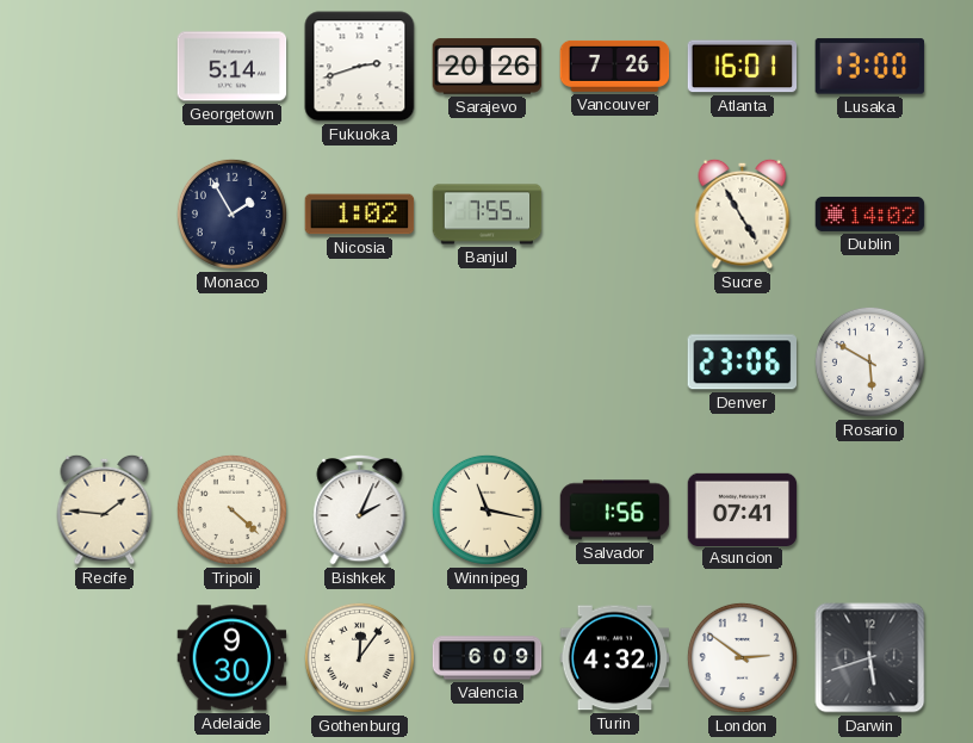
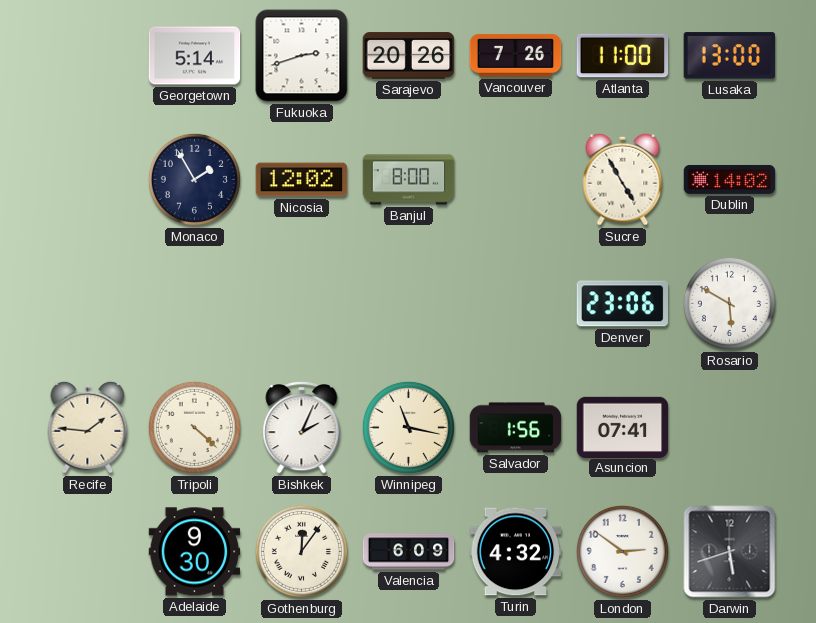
Atlanta: 16:01 -> 11:00
Nicosia: 1:02 -> 12:02
Banjul: 7:55 -> 8:00
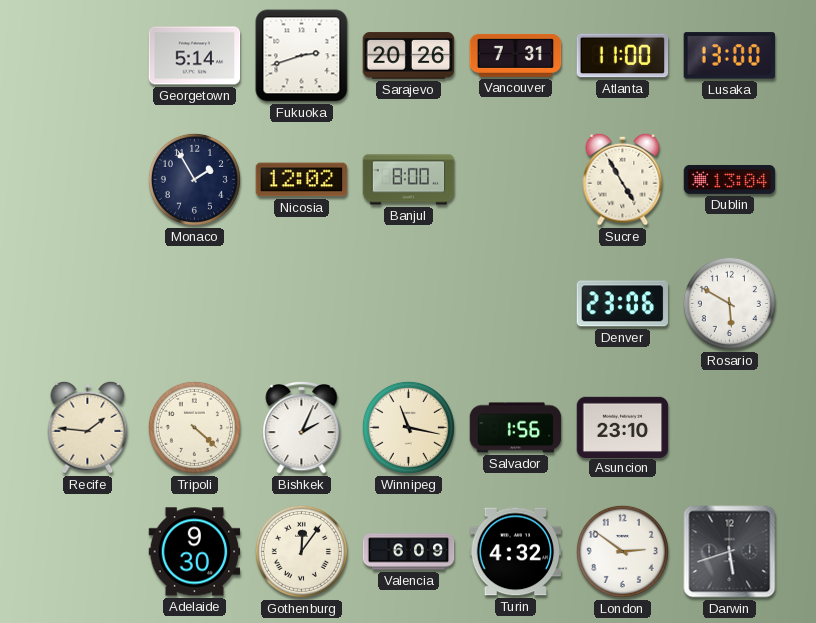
Vancouver: 7:26 -> 7:31
Dublin: 14:02 -> 13:04
Asuncion: 07:41 -> 23:10
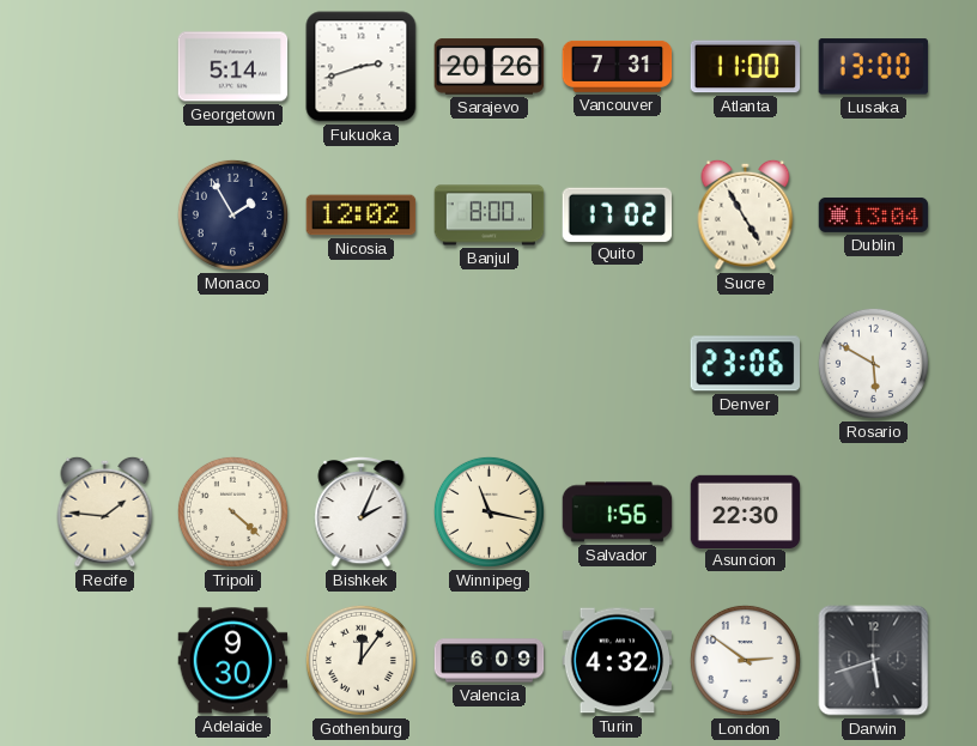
Quito: none -> 17:02
Asuncion: 23:10 -> 22:30
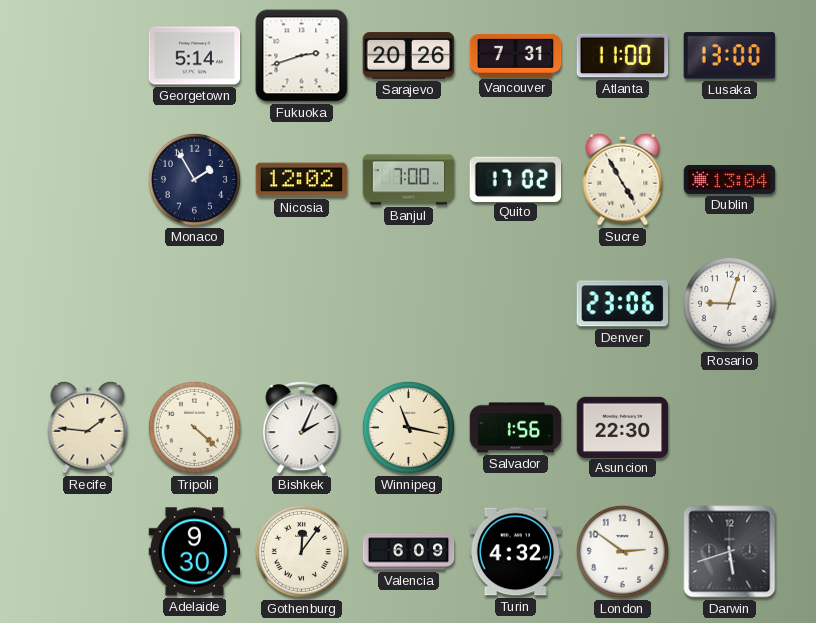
Banjul: 8:00 -> 7:00
Rosario: 5:50 -> 9:03
